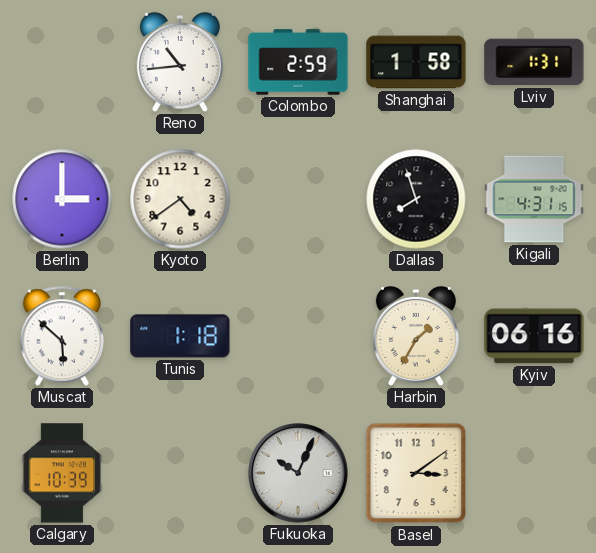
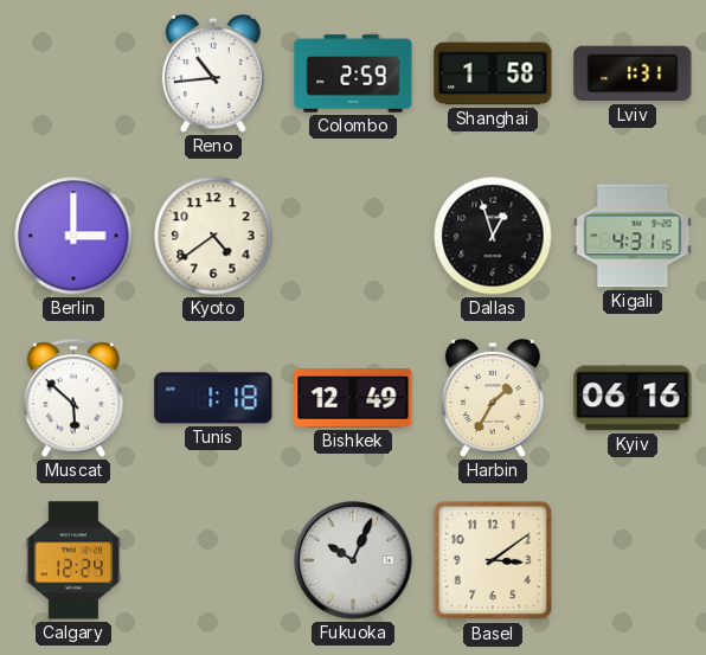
Dallas: 7:57 -> 12:57
Bishkek: none -> 12:49
Calgary: 10:39 -> 12:24
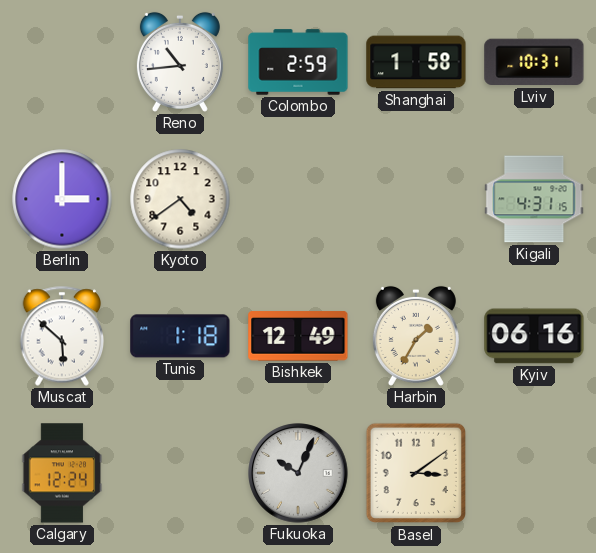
Lviv: 1:31 -> 10:31
Dallas: 12:57 -> none
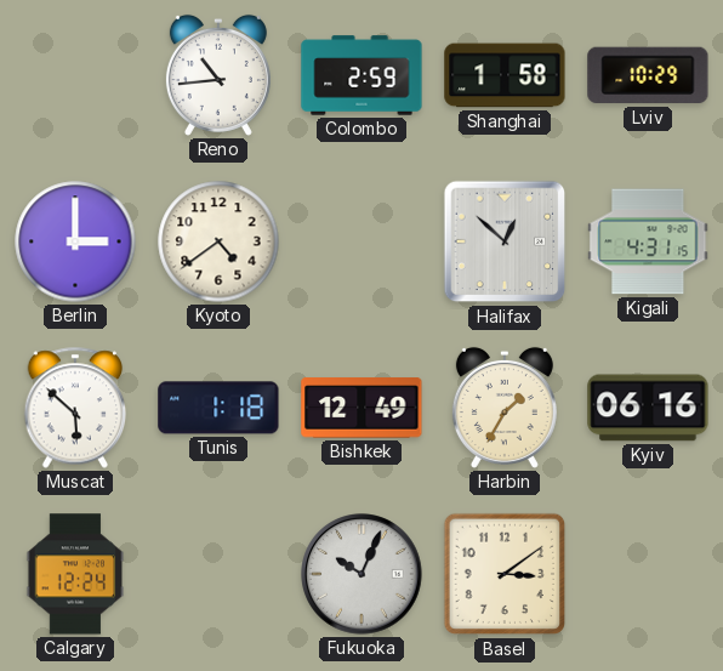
Lviv: 10:31 -> 10:29
Halifax: none -> 12:52
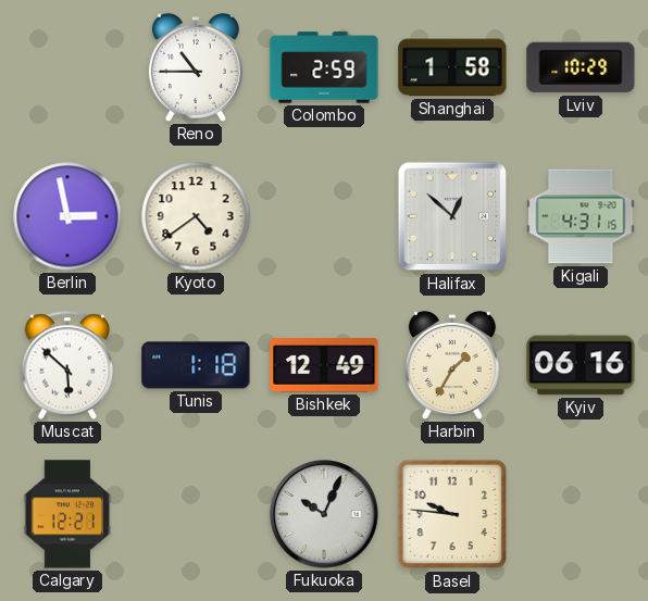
Reno: 10:44 -> 10:45
Berlin: 3:00 -> 2:58
Calgary: 12:24 -> 12:21
Basel: 3:09 -> 9:46
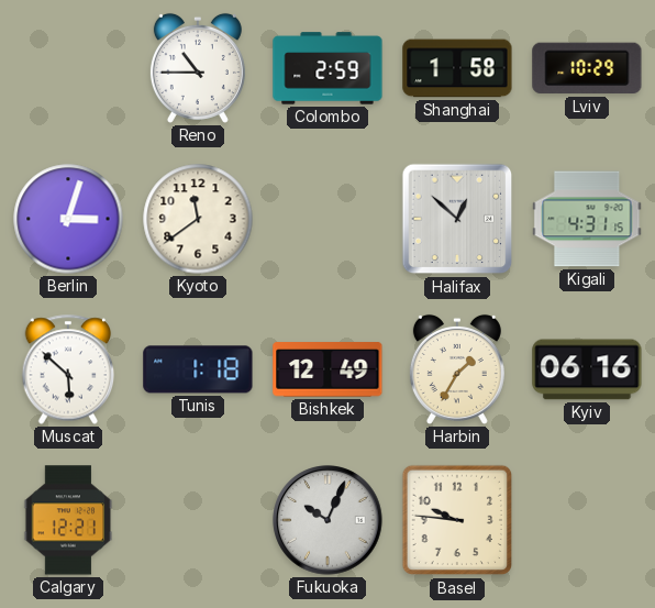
Berlin: 2:58 -> 3:03
Kyoto: 4:39 -> 11:39
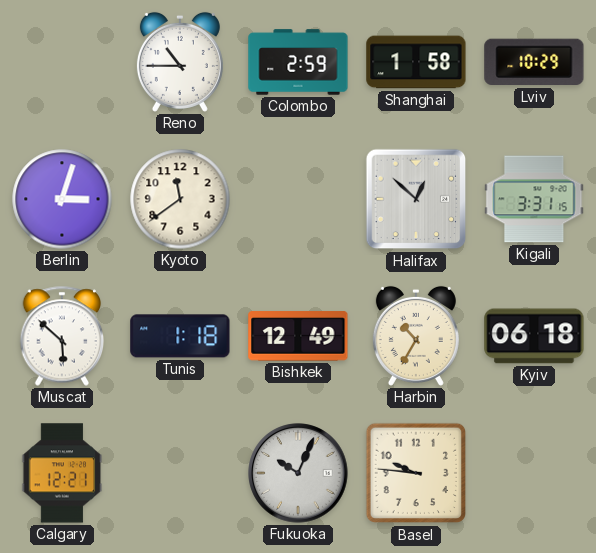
Kigali: 4:31 -> 3:31
Harbin: 1:35 -> 10:35
Kyiv: 06:16 -> 06:18
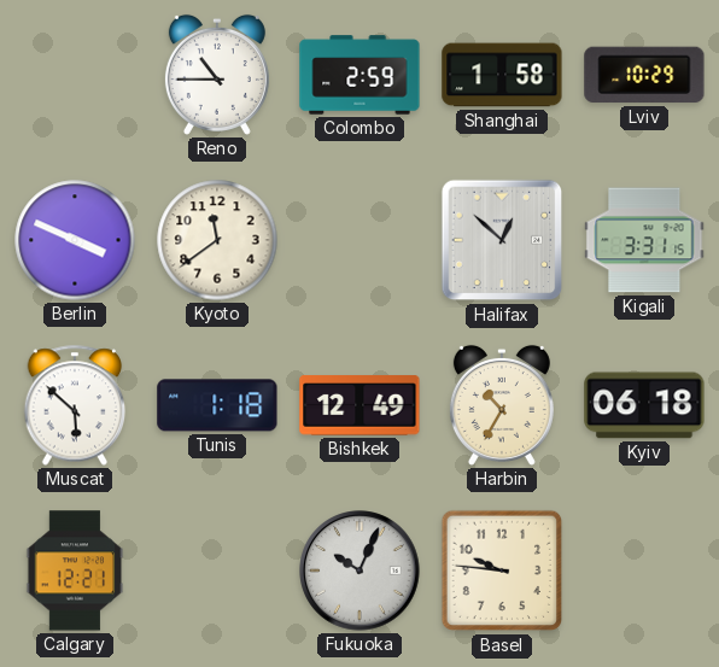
Berlin: 3:03 -> 3:49
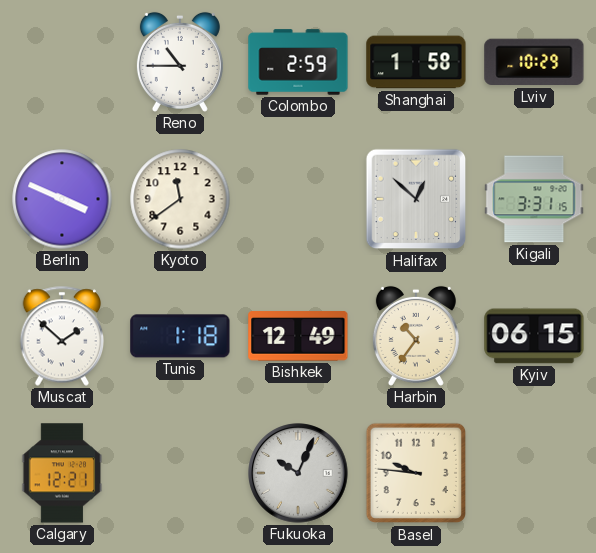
Muscat: 5:52 -> 1:52
Harbin: 10:35 -> 10:36
Kyiv: 06:18 -> 06:15
